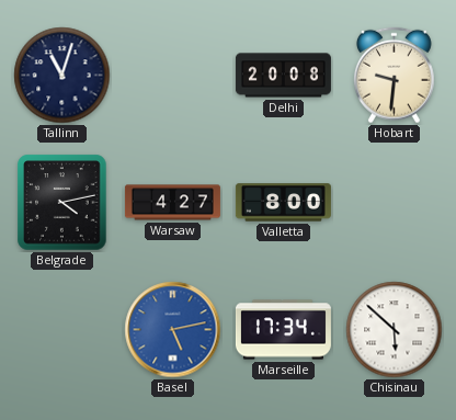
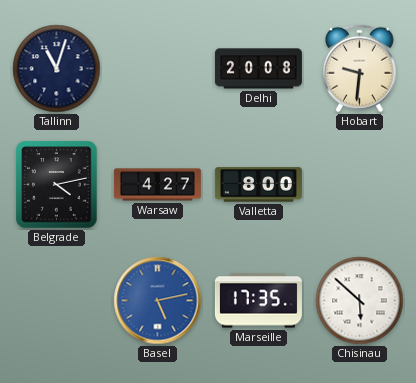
Marseille: 17:34 -> 17:35
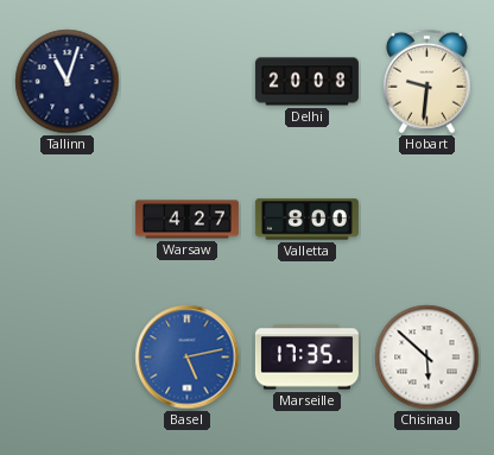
Belgrade: 4:13 -> none
